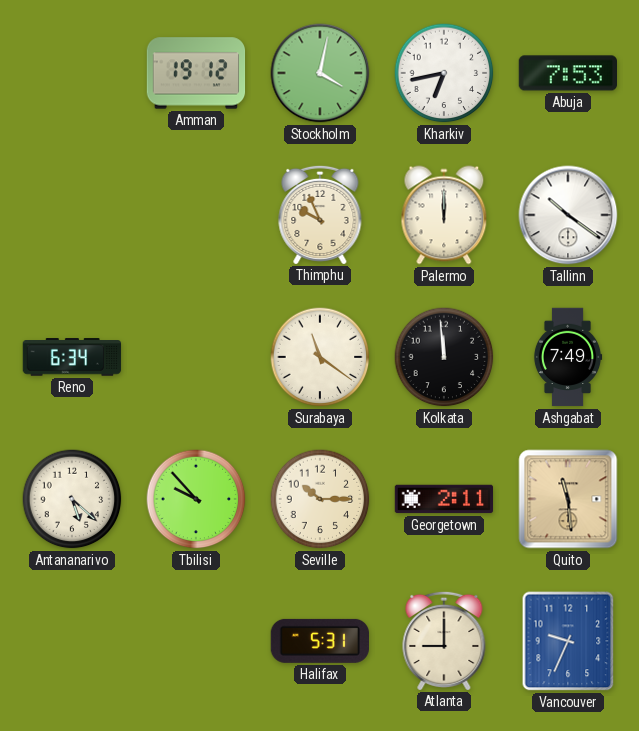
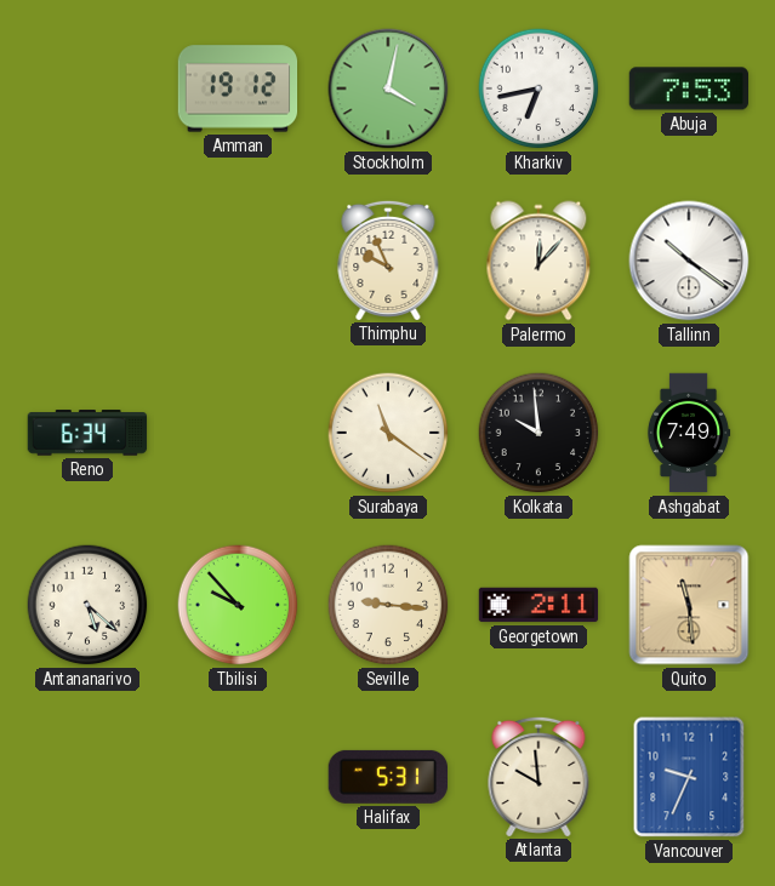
Palermo: 12:00 -> 12:07
Kolkata: 11:59 -> 9:59
Seville: 10:15 -> 9:16
Atlanta: 9:00 -> 9:59
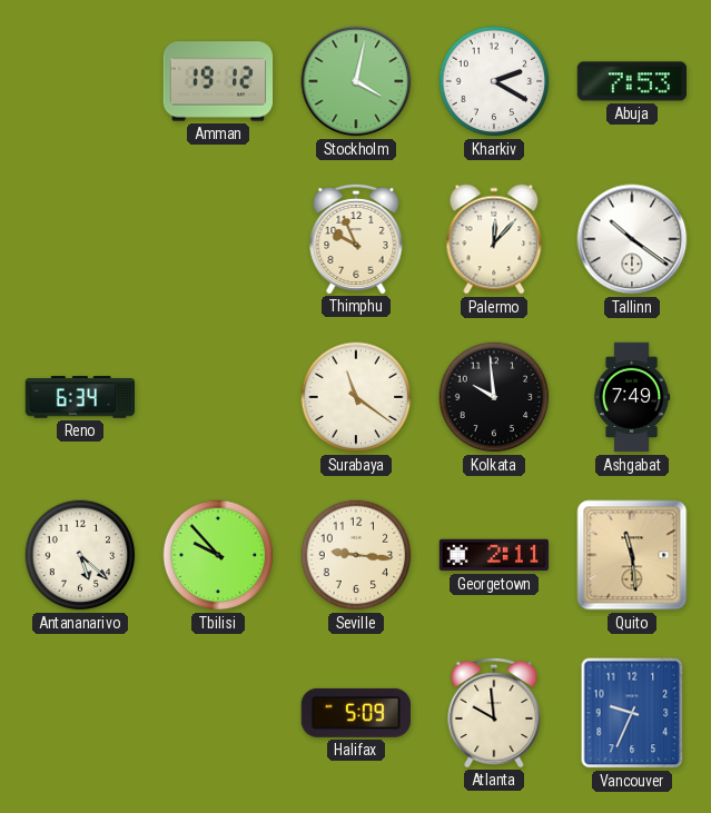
Kharkiv: 6:43 -> 2:20
Halifax: 5:31 -> 5:09
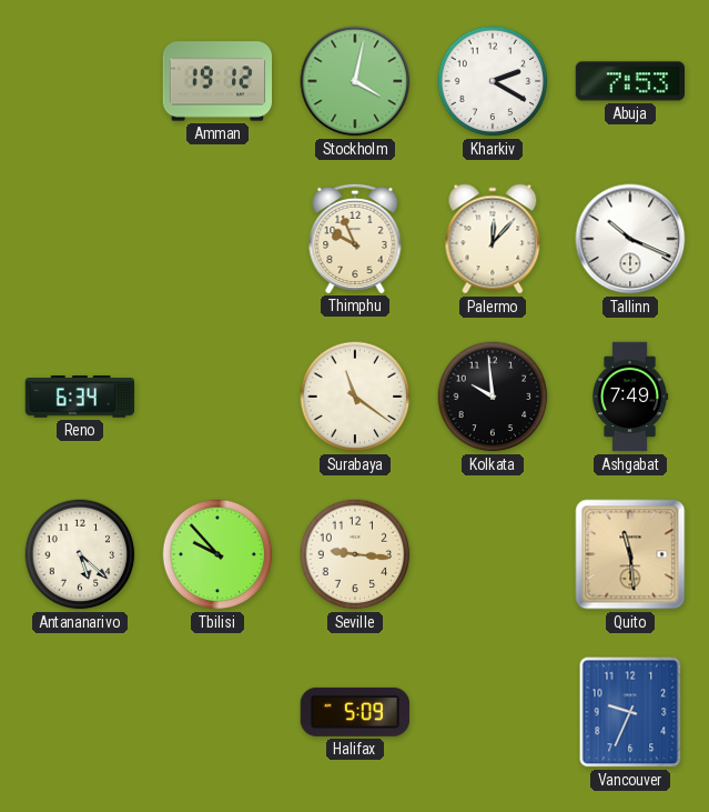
Tallinn: 10:21 -> 10:19
Georgetown: 2:11 -> none
Atlanta: 9:59 -> none
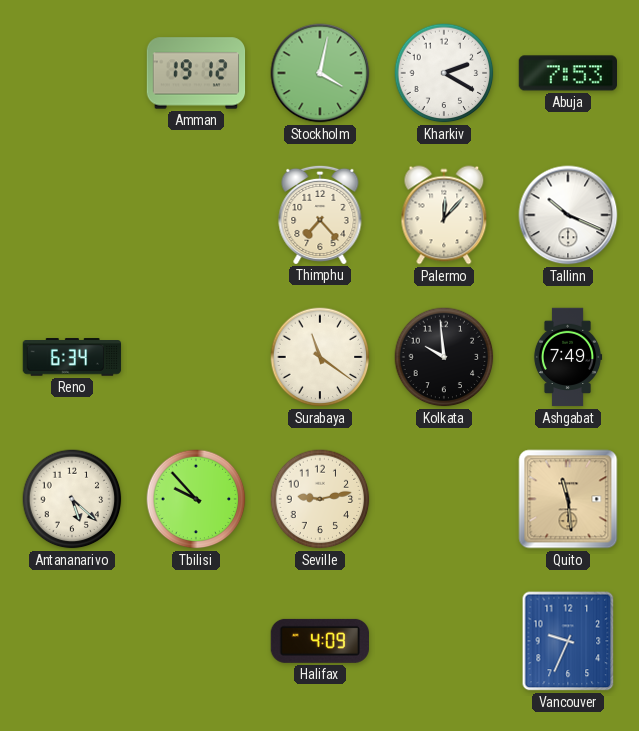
Thimphu: 9:56 -> 7:23
Seville: 9:16 -> 9:13
Halifax: 5:09 -> 4:09
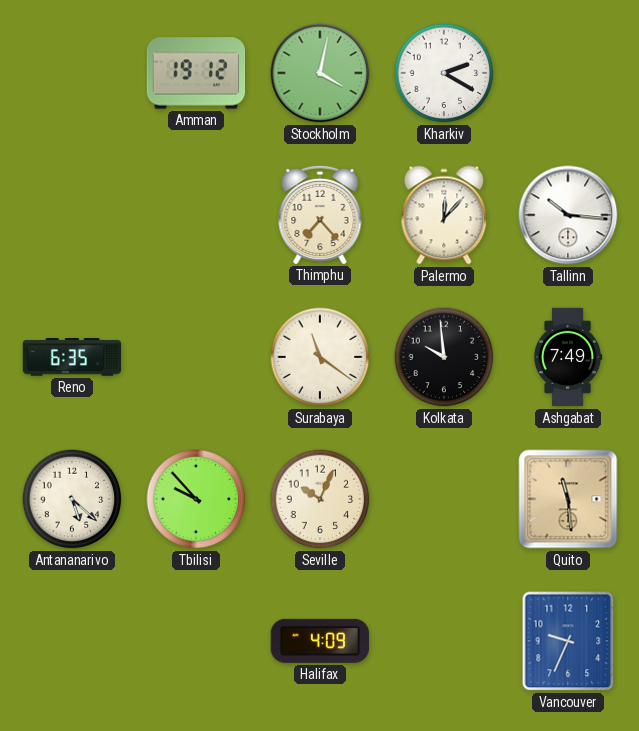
Abuja: 7:53 -> none
Tallinn: 10:19 -> 10:16
Reno: 6:34 -> 6:35
Seville: 9:13 -> 10:04
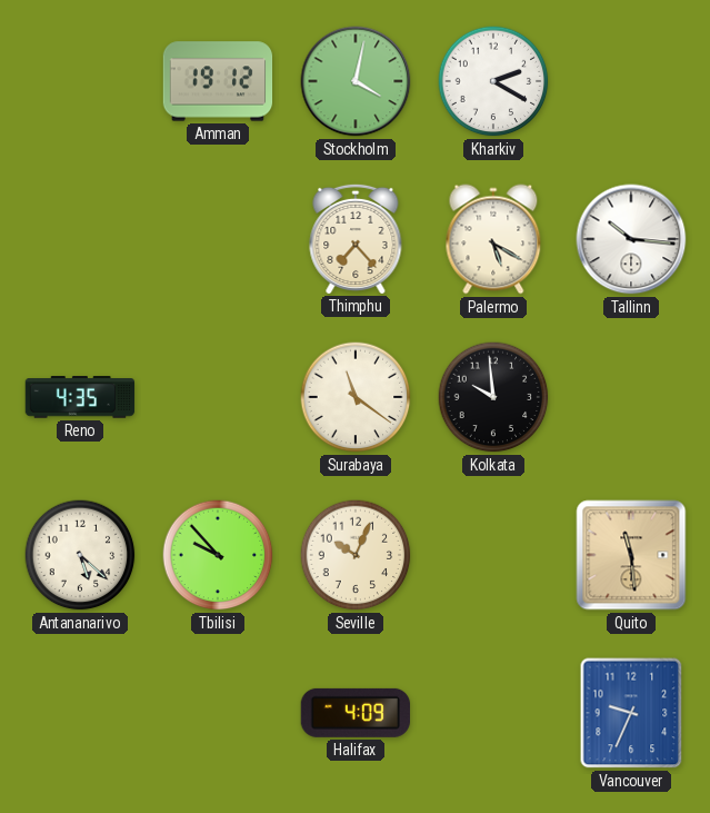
Palermo: 12:07 -> 5:20
Reno: 6:35 -> 4:35
Ashgabat: 7:49 -> none
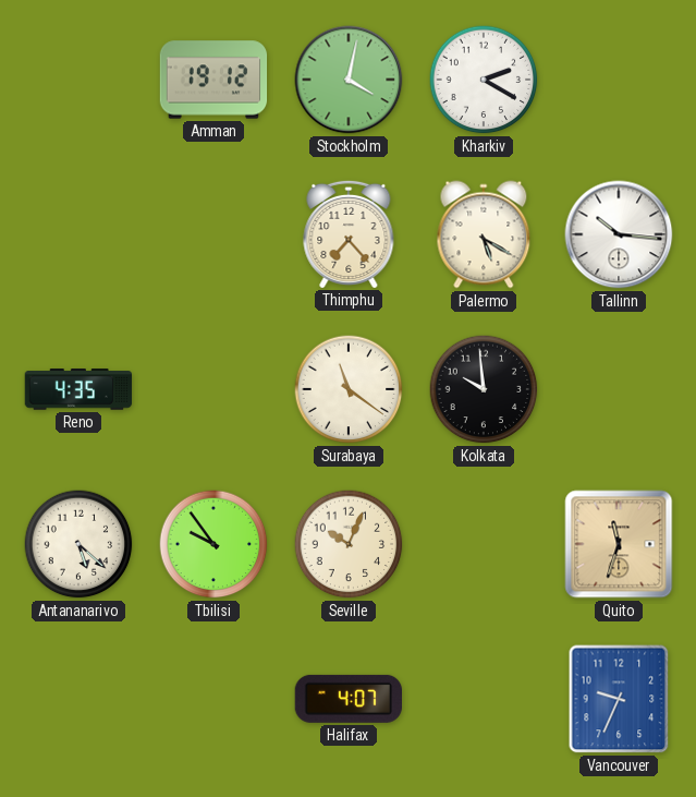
Tbilisi: 9:53 -> 9:54
Quito: 11:29 -> 11:33
Halifax: 4:09 -> 4:07
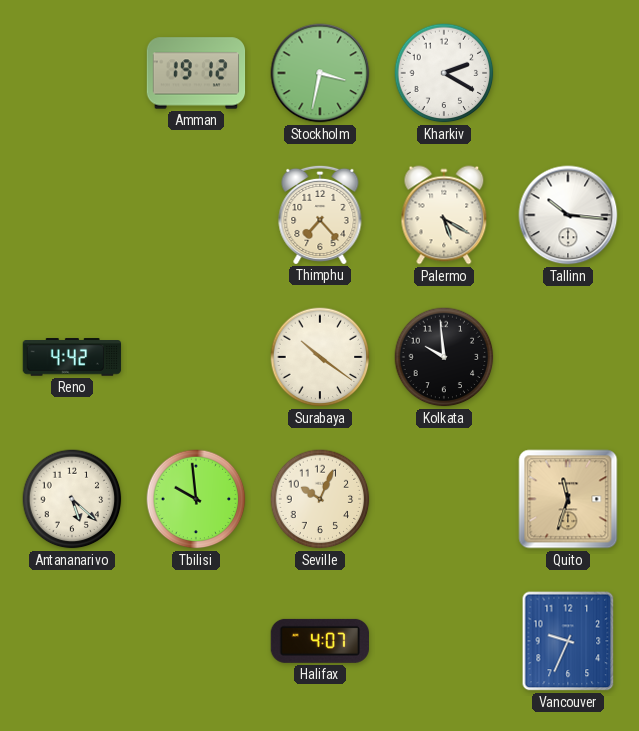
Stockholm: 4:02 -> 3:32
Reno: 4:35 -> 4:42
Surabaya: 11:21 -> 10:21
Tbilisi: 9:54 -> 9:59
